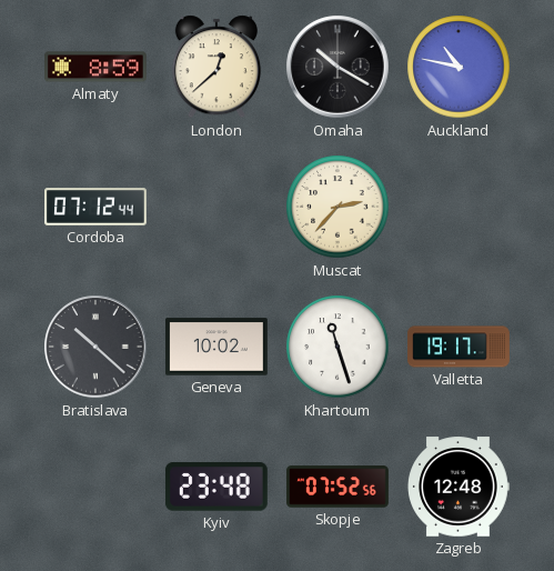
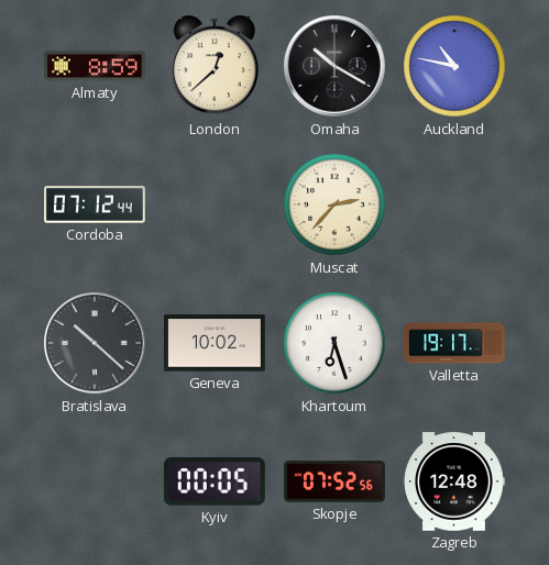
Khartoum: 11:27 -> 6:27
Kyiv: 23:48 -> 00:05
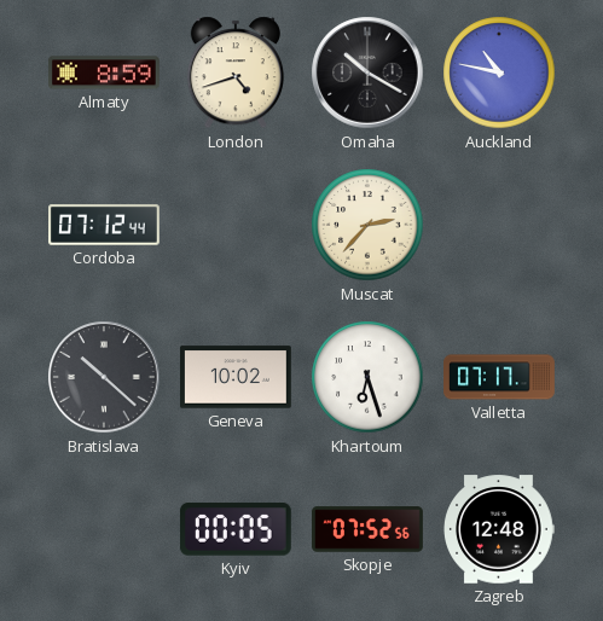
London: 12:38 -> 4:42
Valletta: 19:17 -> 07:17
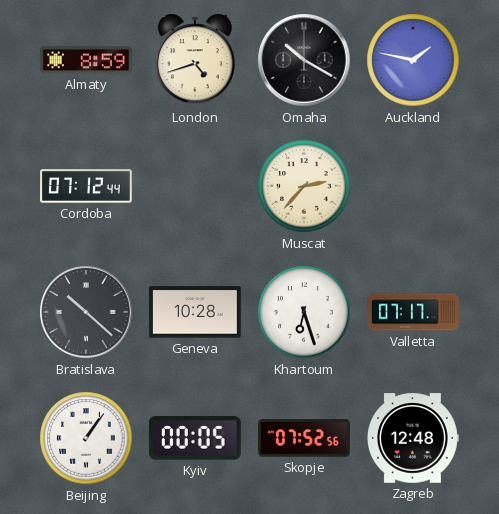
Auckland: 10:47 -> 1:47
Geneva: 10:02 -> 10:28
Beijing: none -> 1:06
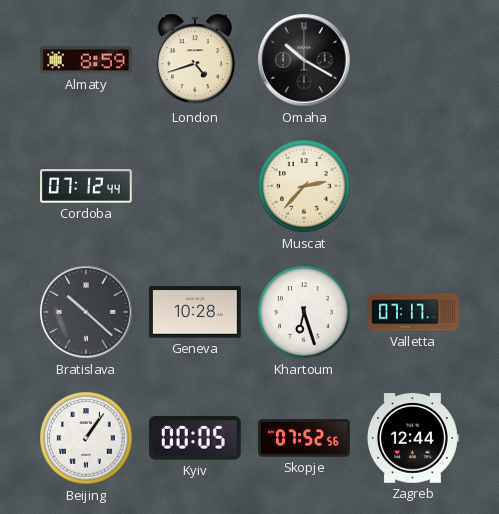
Auckland: 1:47 -> none
Zagreb: 12:48 -> 12:44
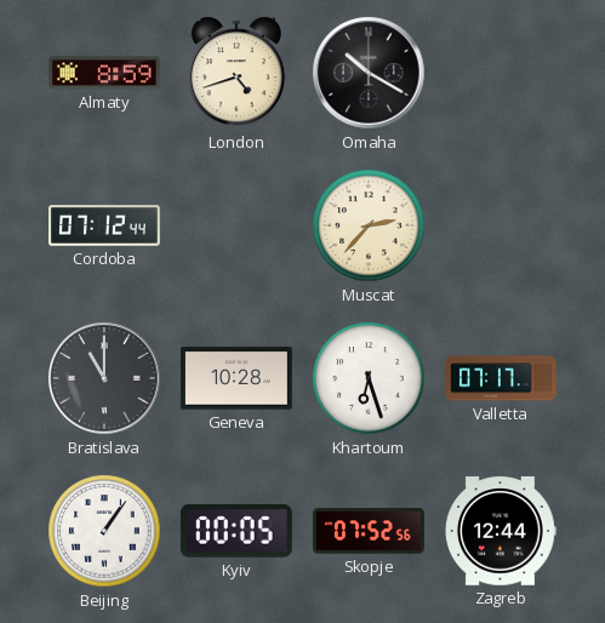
Bratislava: 10:22 -> 11:00
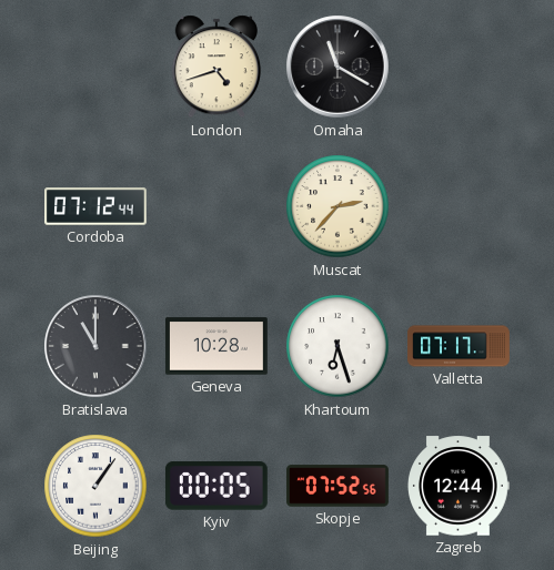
Almaty: 8:59 -> none
Omaha: 10:20 -> 11:20
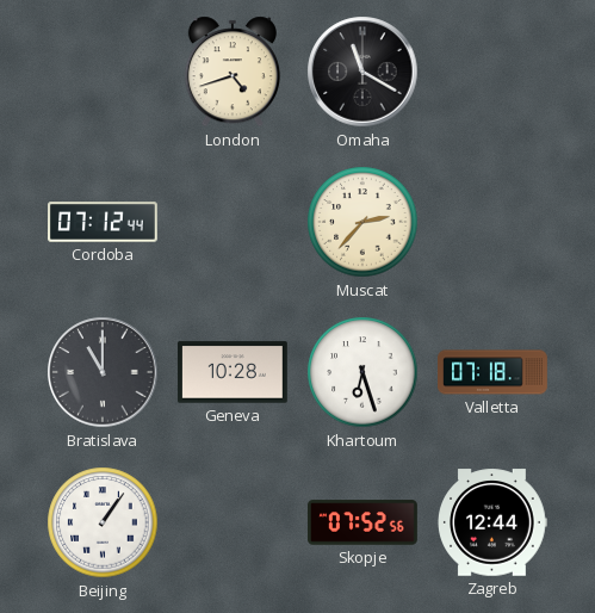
Valletta: 07:17 -> 07:18
Kyiv: 00:05 -> none
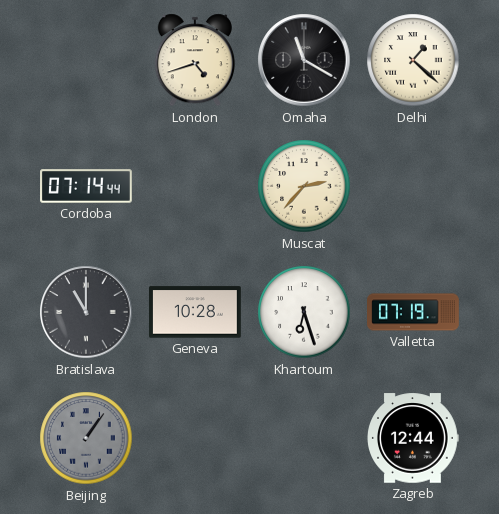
Delhi: none -> 1:22
Cordoba: 07:12 -> 07:14
Valletta: 07:18 -> 07:19
Beijing dial: white -> grey
Skopje: 07:52 -> none
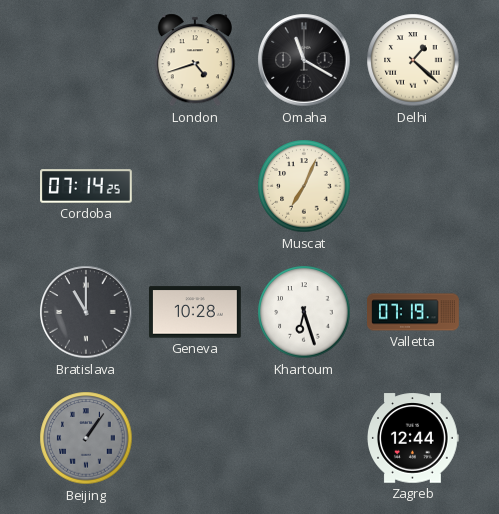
Cordoba: 07:14:44 -> 07:14:25
Muscat: 2:37 -> 7:04
